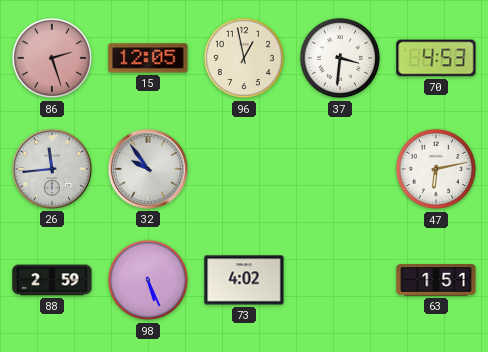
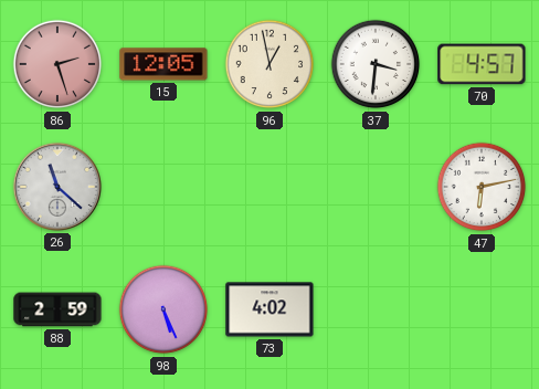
70: 4:53 -> 4:57
26: 11:44 -> 11:22
32: 9:54 -> none
63: 1:51 -> none
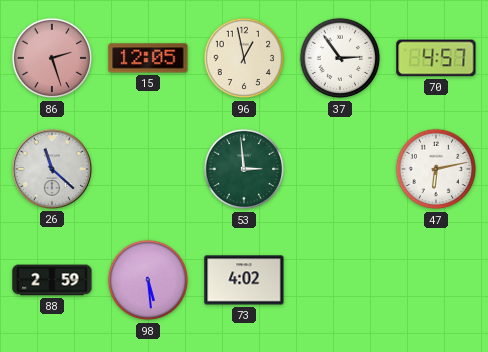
37: 3:31 -> 2:54
53: none -> 2:59
98: 5:26 -> 5:29
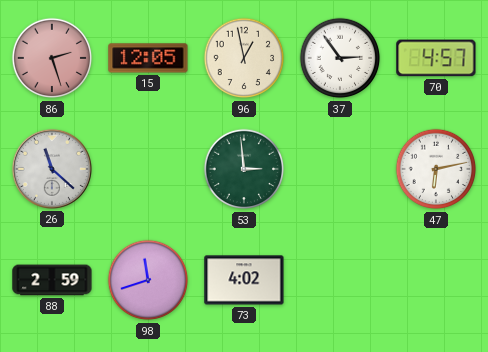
98: 5:29 -> 11:42
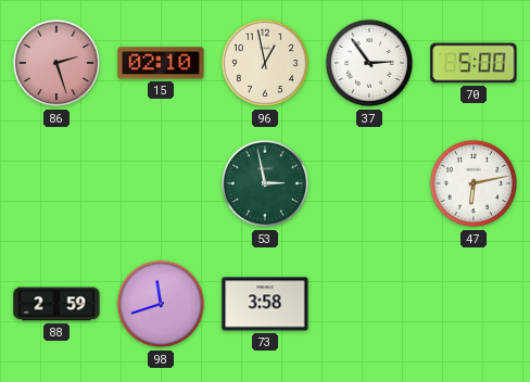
15: 12:05 -> 02:10
70: 4:57 -> 5:00
26: 11:22 -> none
53: 2:59 -> 2:58
73: 4:02 -> 3:58
